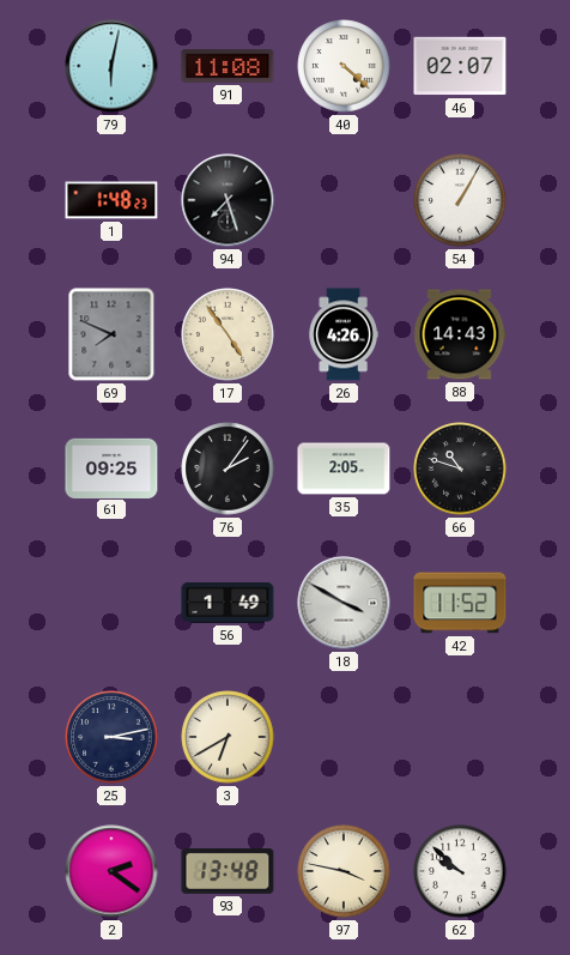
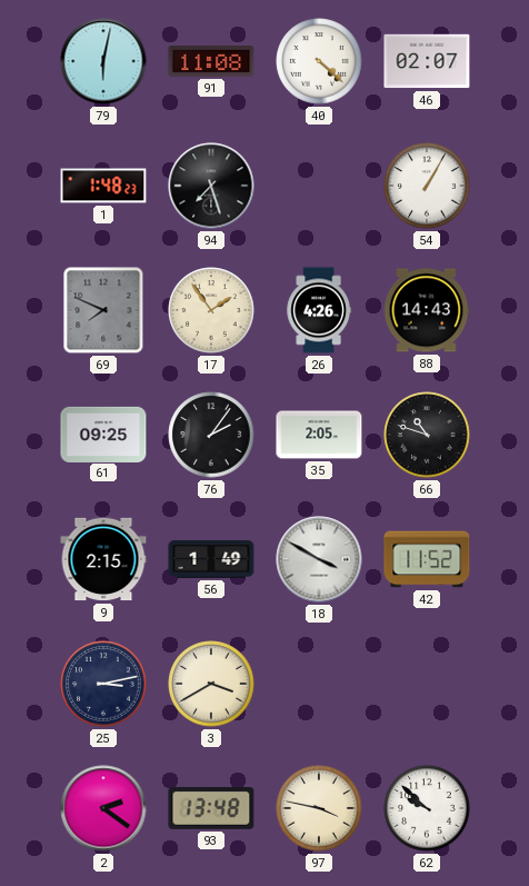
17: 4:54 -> 1:54
9: none -> 2:15
3: 6:40 -> 3:40
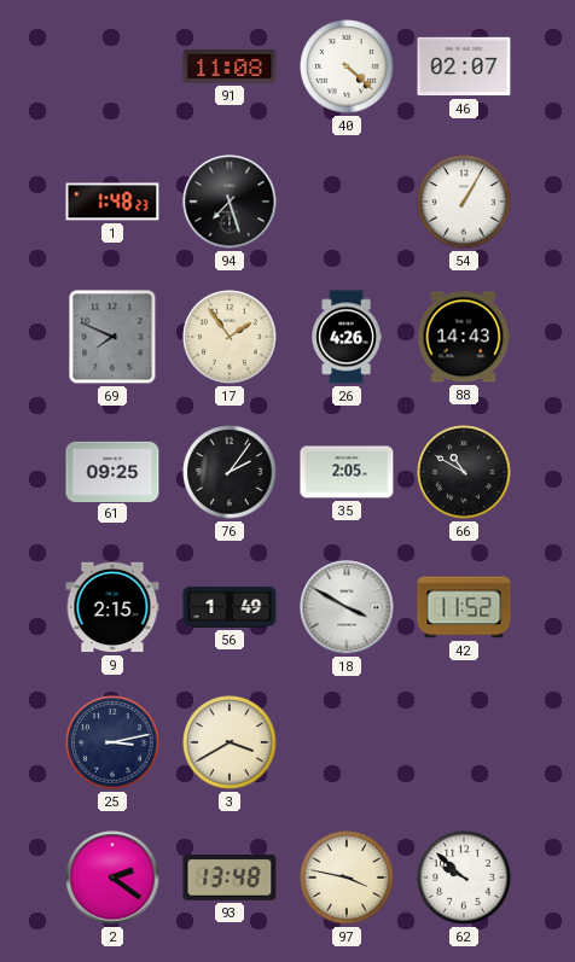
79: 6:02 -> none
66: 10:48 -> 10:50
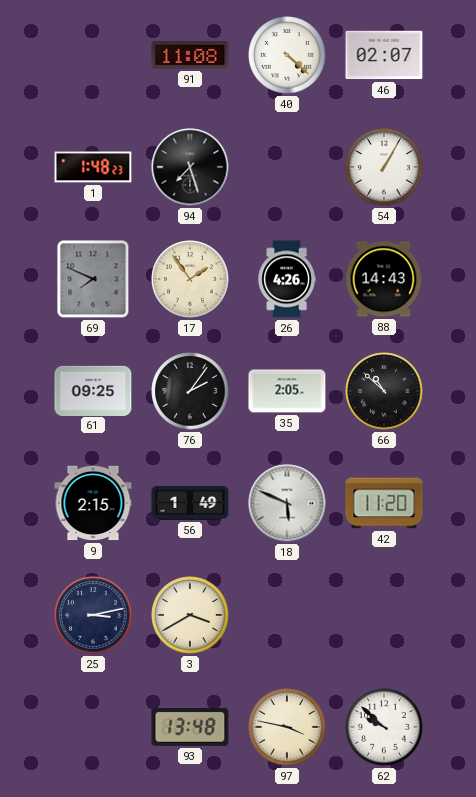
66: 10:50 -> 10:52
18: 3:50 -> 5:49
42: 11:52 -> 11:20
2: 2:21 -> none
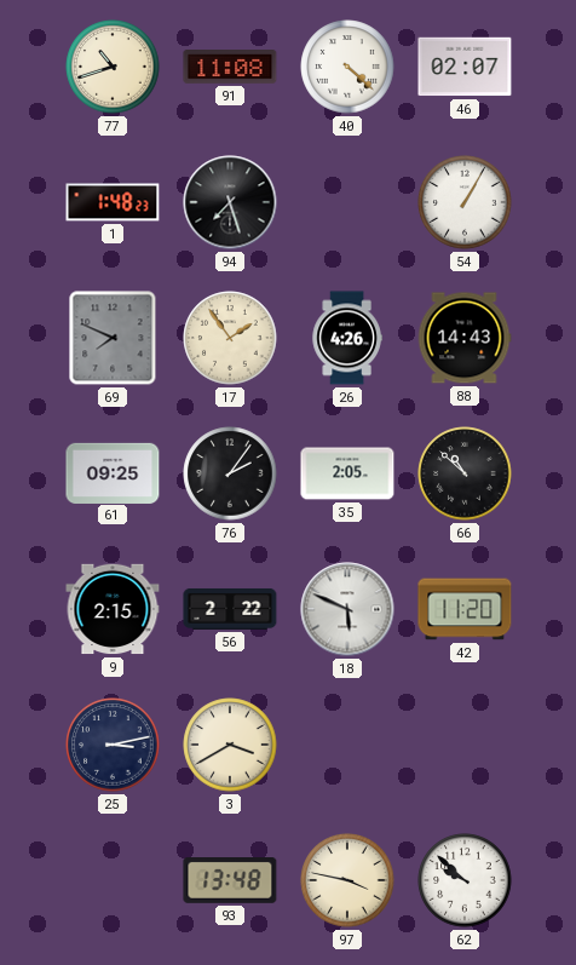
77: none -> 10:42
56: 1:49 -> 2:22
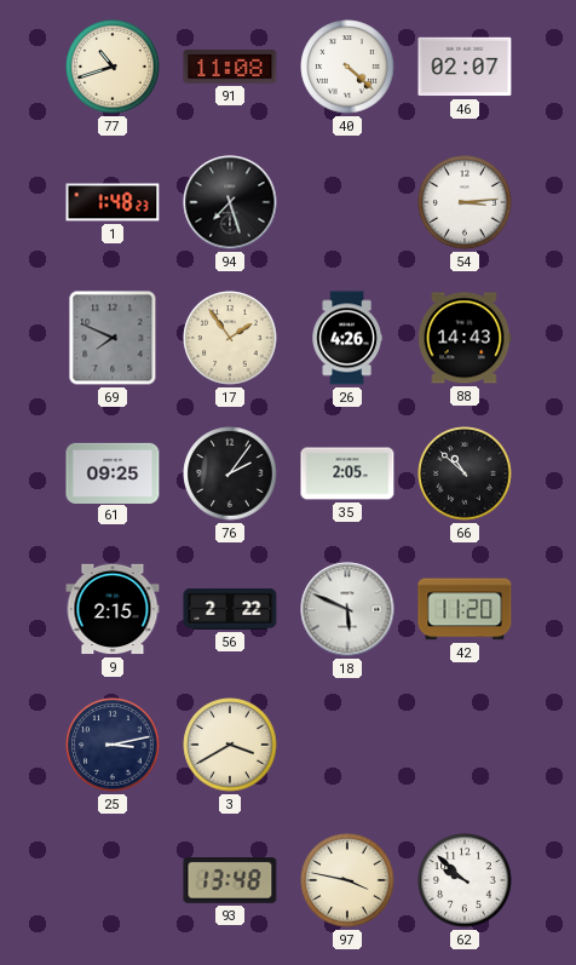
54: 1:05 -> 3:14
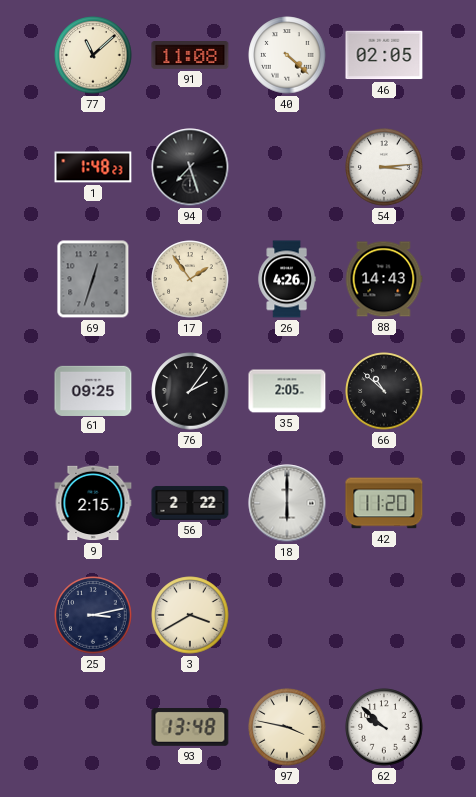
77: 10:42 -> 11:08
46: 02:07 -> 02:05
69: 7:49 -> 12:33
18: 5:49 -> 6:00
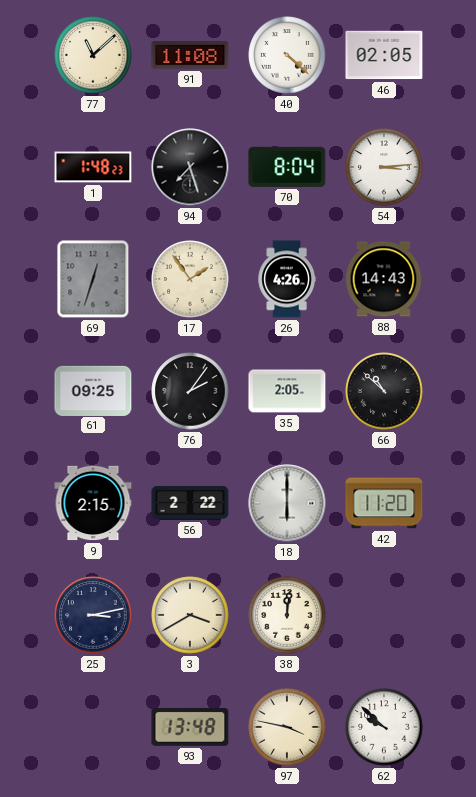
70: none -> 8:04
38: none -> 12:01
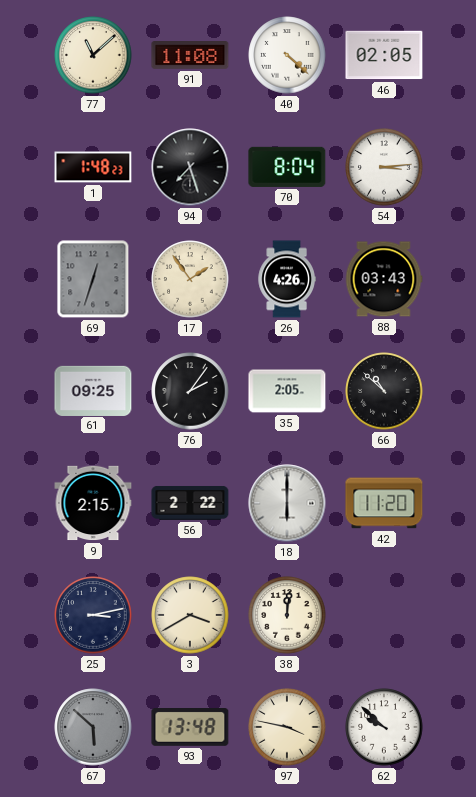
88: 14:43 -> 03:43
67: none -> 5:52
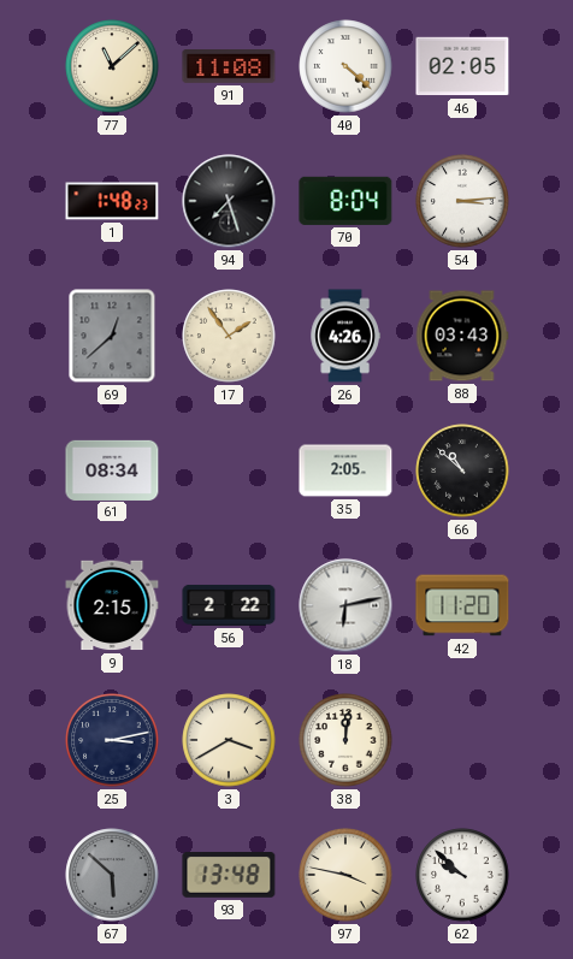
69: 12:33 -> 12:38
61: 09:25 -> 08:34
76: 2:06 -> none
18: 6:00 -> 6:13
